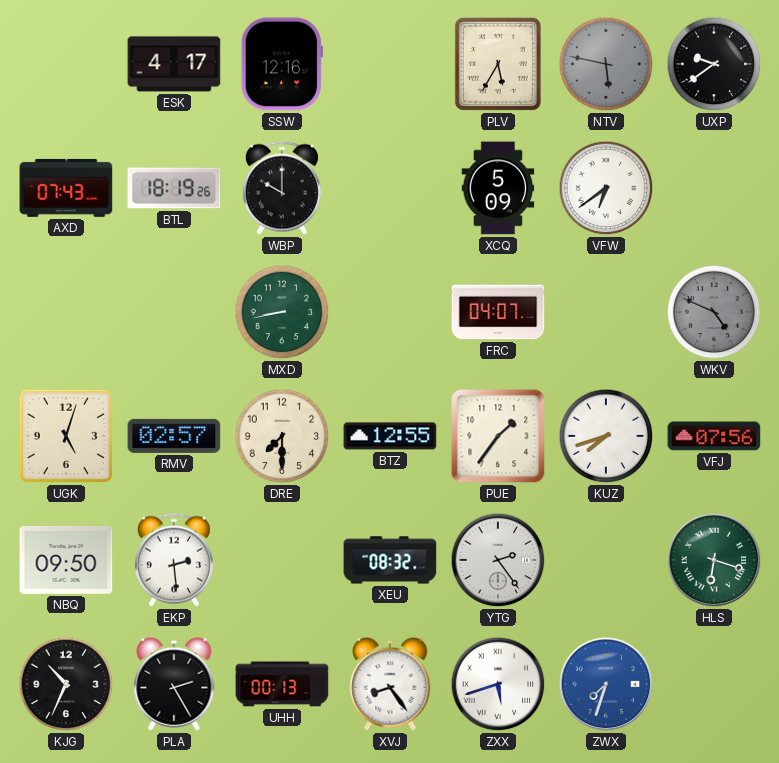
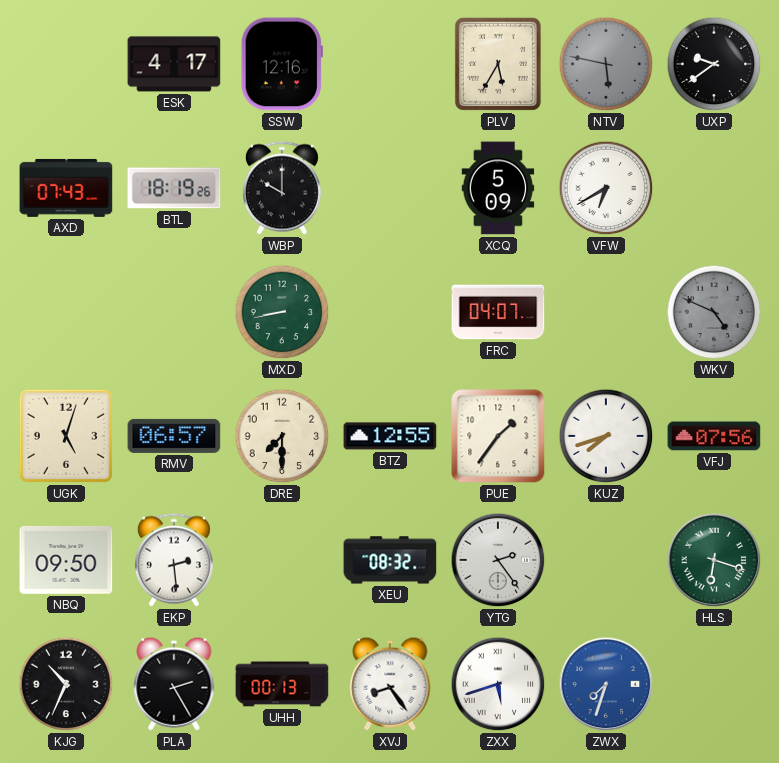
VFW: 6:39 -> 6:40
RMV: 02:57 -> 06:57
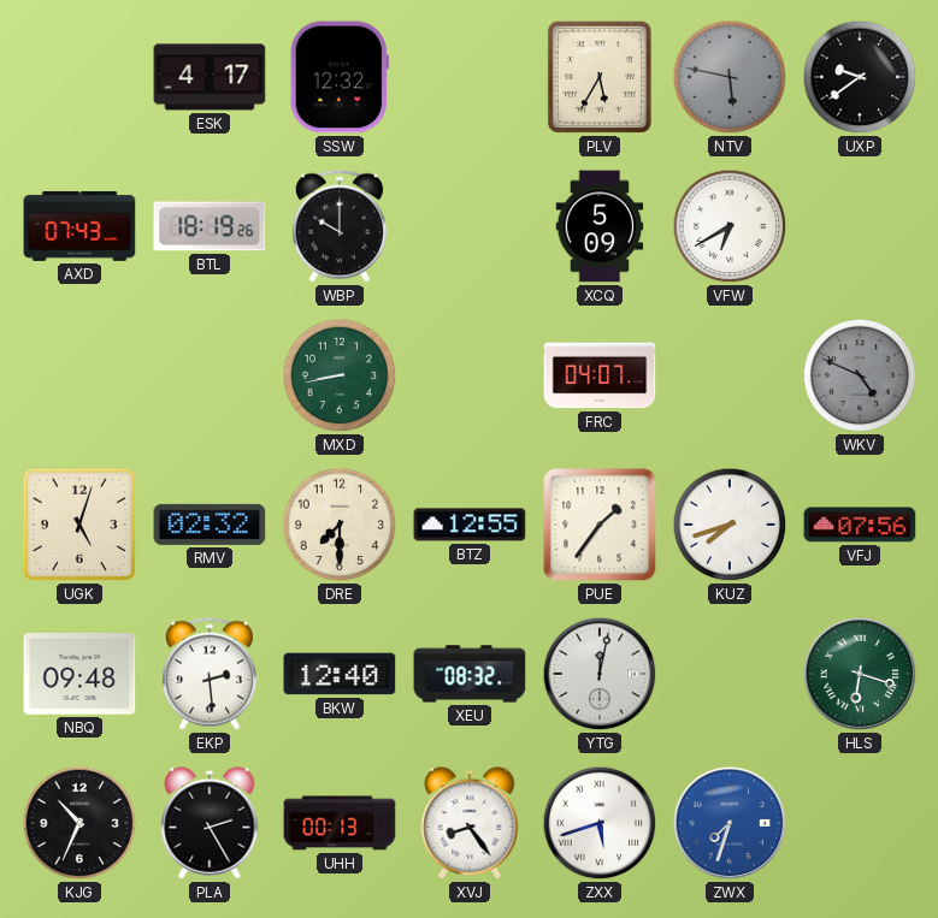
SSW: 12:16 -> 12:32
RMV: 06:57 -> 02:32
NBQ: 09:50 -> 09:48
BKW: none -> 12:40
YTG: 2:24 -> 12:02
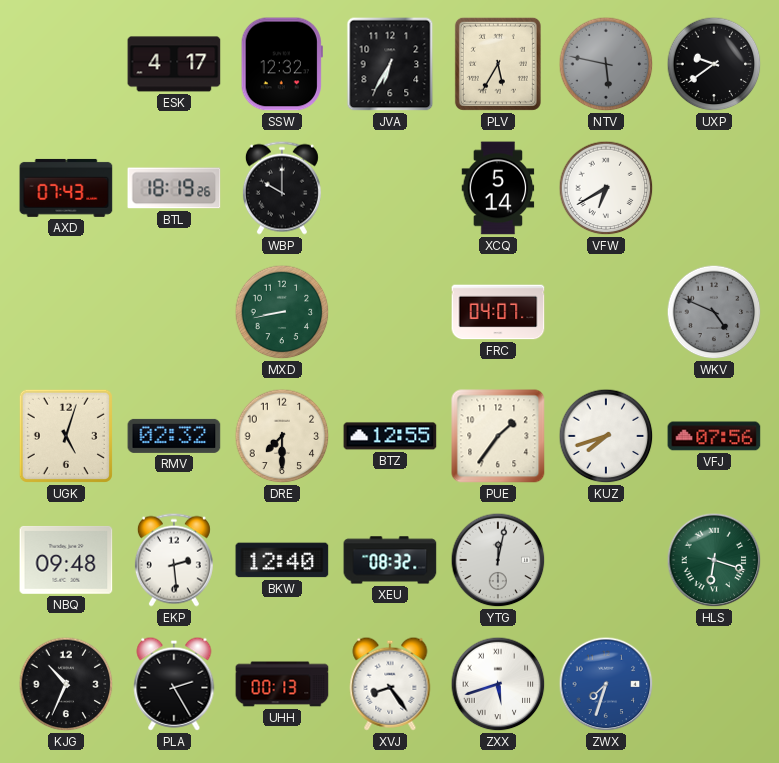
JVA: none -> 6:35
XCQ: 5:09 -> 5:14
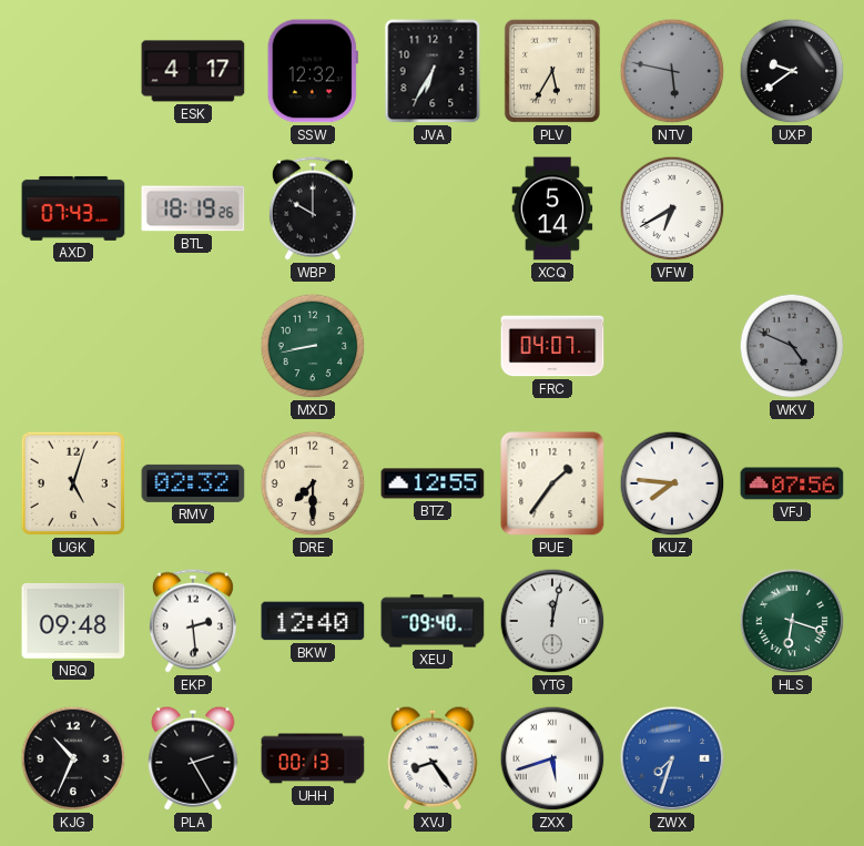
KUZ: 7:42 -> 7:46
XEU: 08:32 -> 09:40
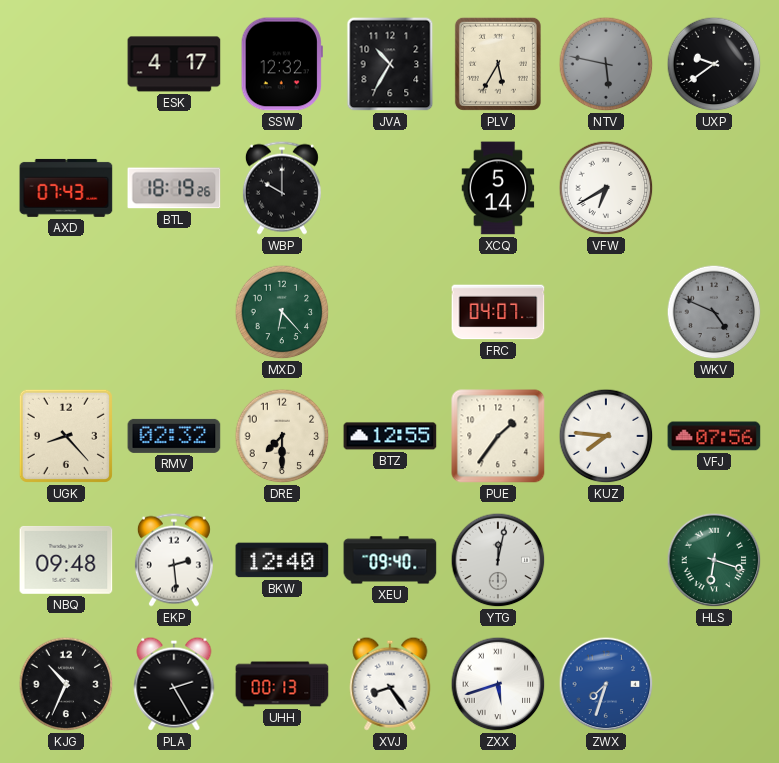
JVA: 6:35 -> 10:35
MXD: 8:43 -> 6:23
UGK: 5:03 -> 8:23
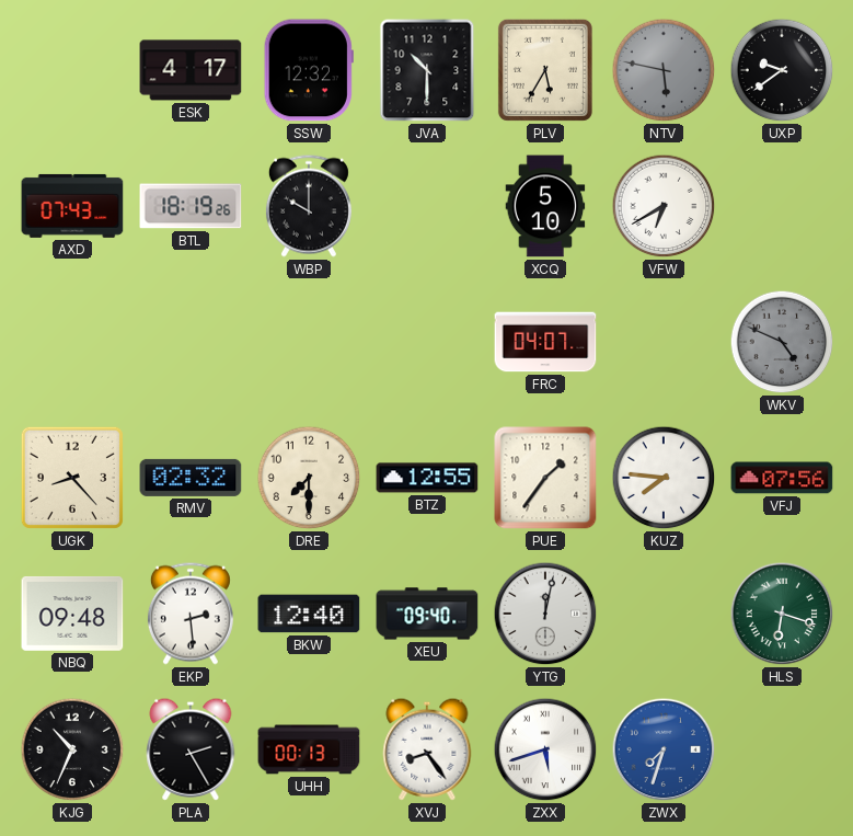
JVA: 10:35 -> 10:30
XCQ: 5:14 -> 5:10
MXD: 6:23 -> none
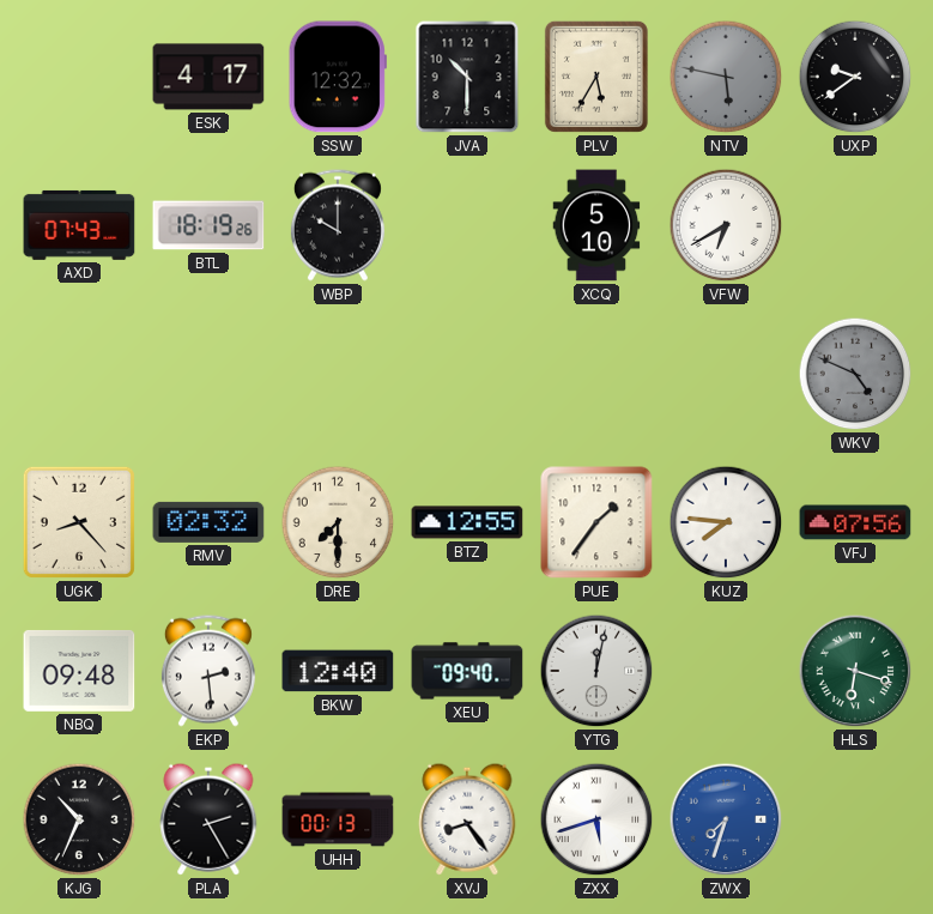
FRC: 04:07 -> none
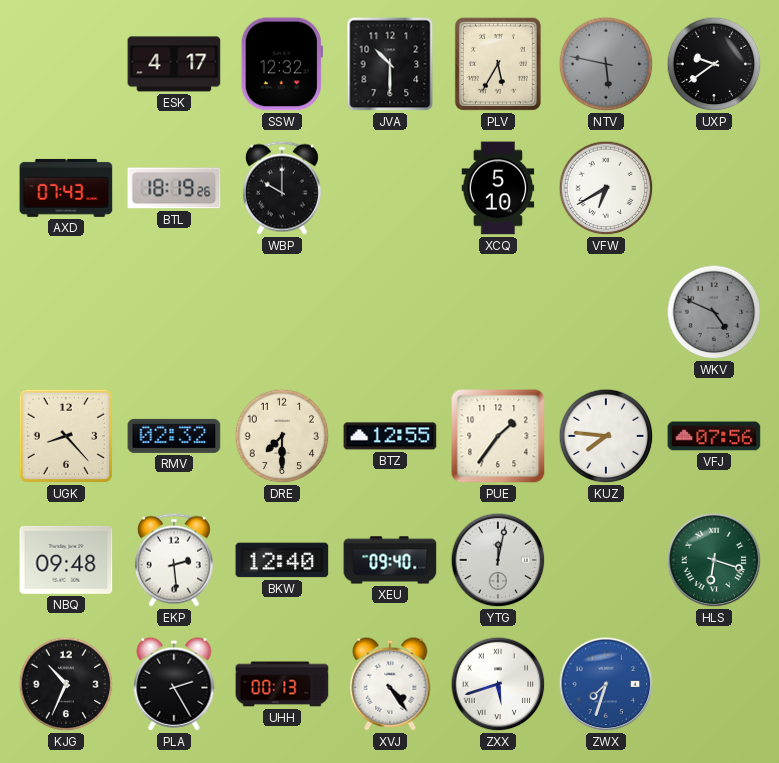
XVJ: 8:24 -> 4:24
